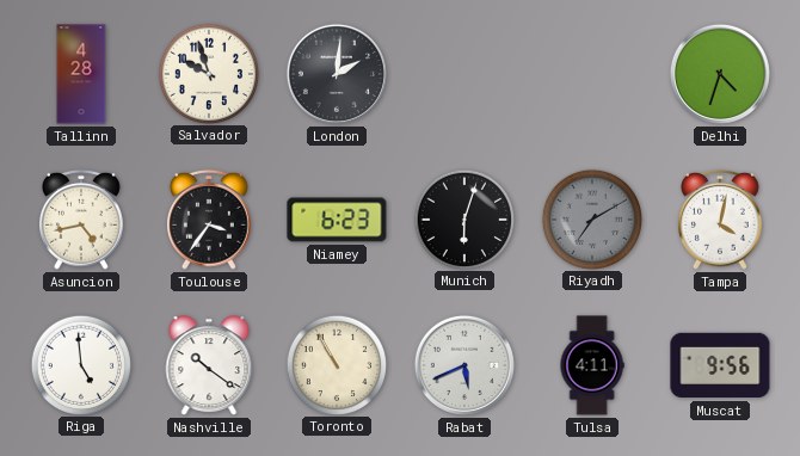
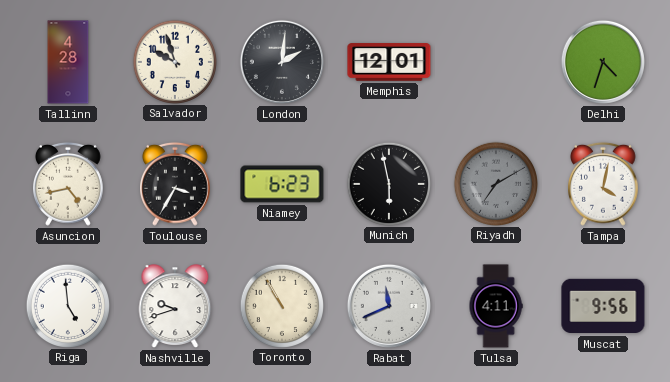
Memphis: none -> 12:01
Toulouse: 3:36 -> 3:35
Munich: 6:03 -> 5:58
Nashville: 10:21 -> 9:42
Rabat: 5:41 -> 11:41
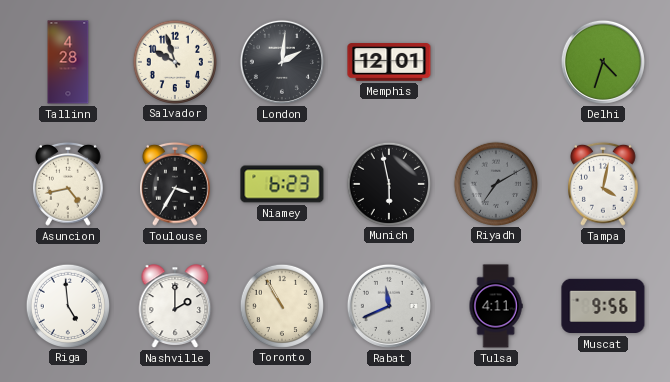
Nashville: 9:42 -> 2:00
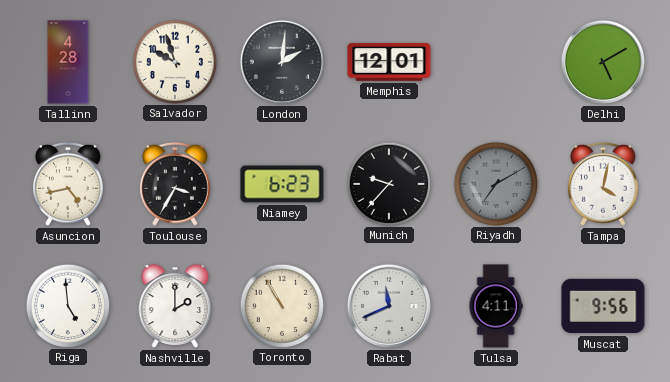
Delhi: 4:33 -> 5:10
Munich: 5:58 -> 9:37
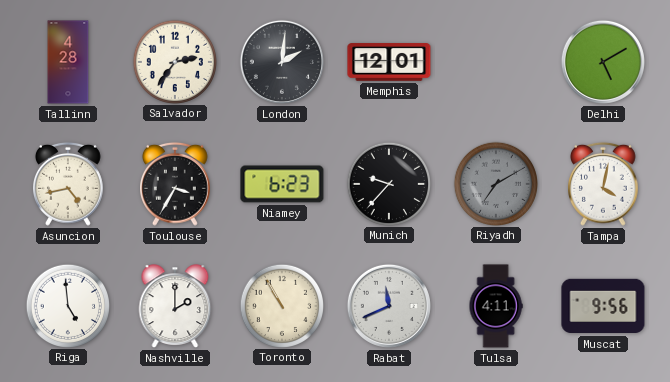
Salvador: 9:57 -> 2:36
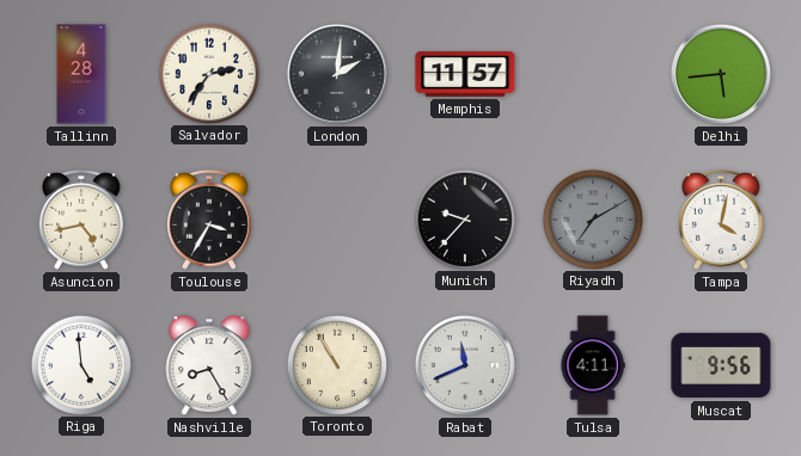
Memphis: 12:01 -> 11:57
Delhi: 5:10 -> 5:44
Niamey: 6:23 -> none
Nashville: 2:00 -> 8:25
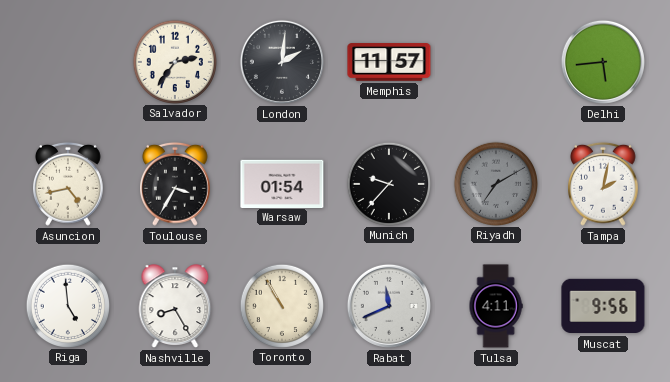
Tallinn: 4:28 -> none
Warsaw: none -> 01:54
Tampa: 4:02 -> 2:02
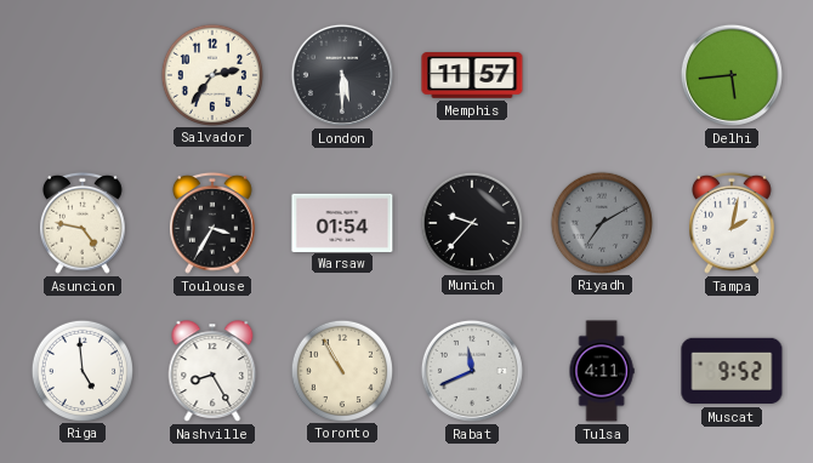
London: 2:01 -> 5:30
Asuncion: 4:43 -> 4:47
Muscat: 9:56 -> 9:52
